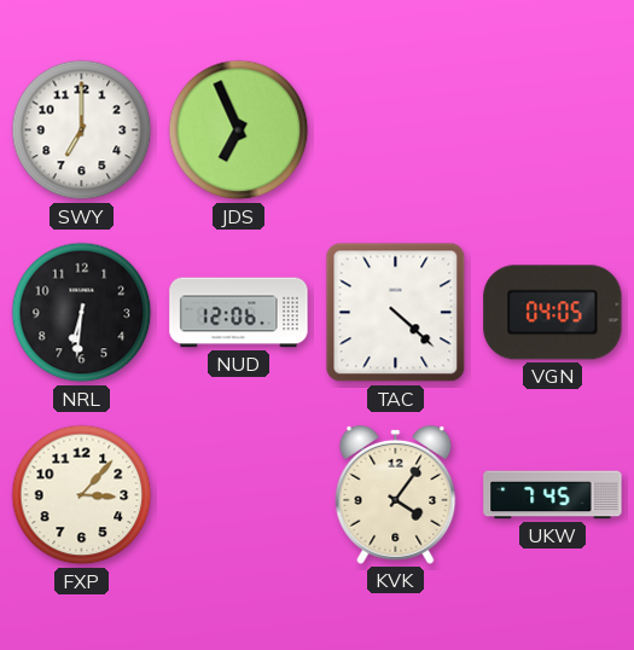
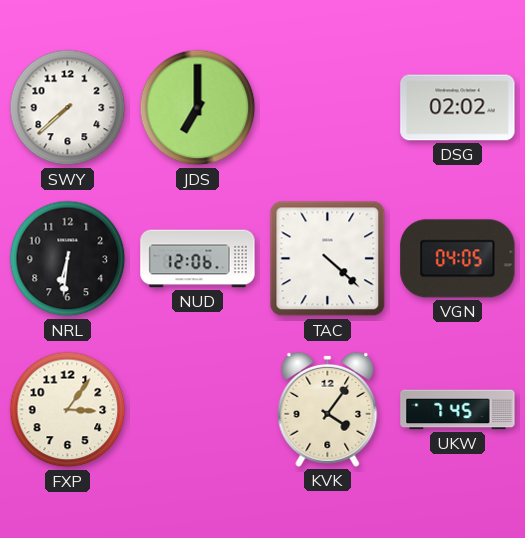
SWY: 7:00 -> 7:38
JDS: 6:56 -> 7:00
DSG: none -> 02:02
FXP: 3:07 -> 3:06
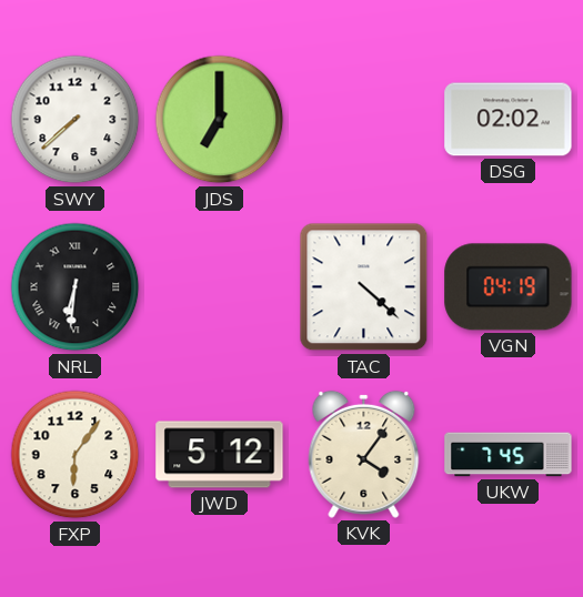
NRL numerals: Arabic -> Roman
NUD: 12:06 -> none
VGN: 04:05 -> 04:19
FXP: 3:06 -> 6:06
JWD: none -> 5:12
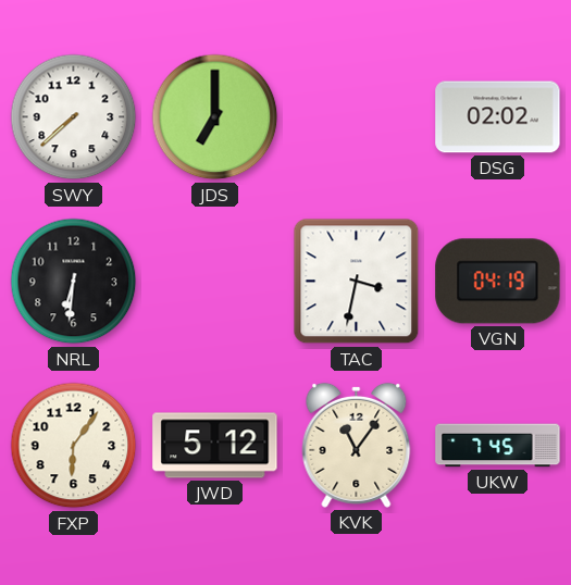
NRL numerals: Roman -> Arabic
TAC: 4:22 -> 3:32
KVK: 4:06 -> 11:06
